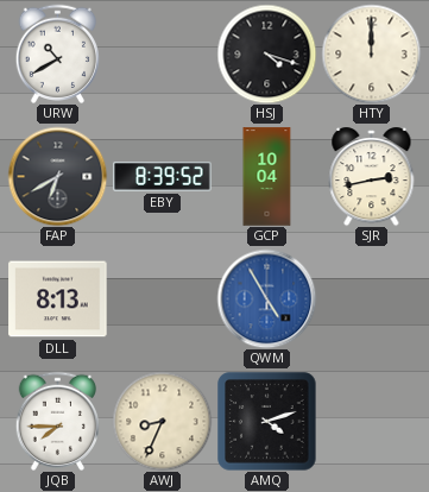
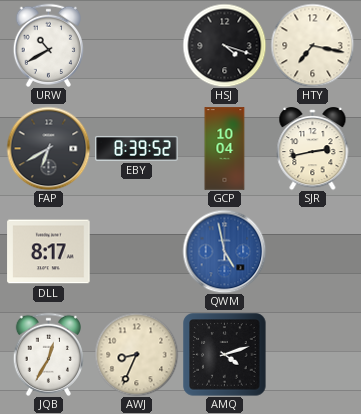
HTY: 12:00 -> 7:17
DLL: 8:13 -> 8:17
QWM: 4:55 -> 4:58
JQB: 7:45 -> 12:35
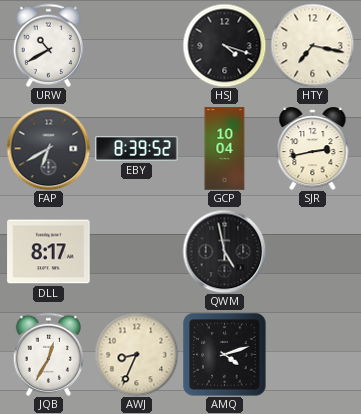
QWM dial: blue -> black
